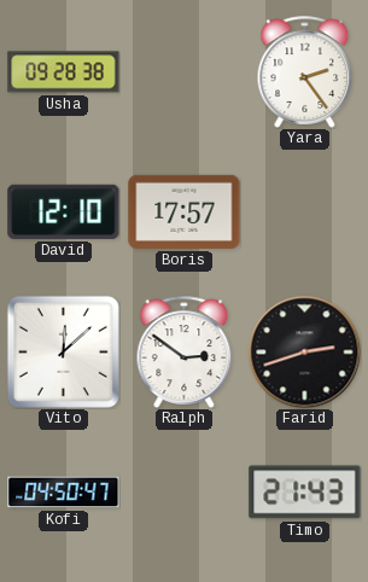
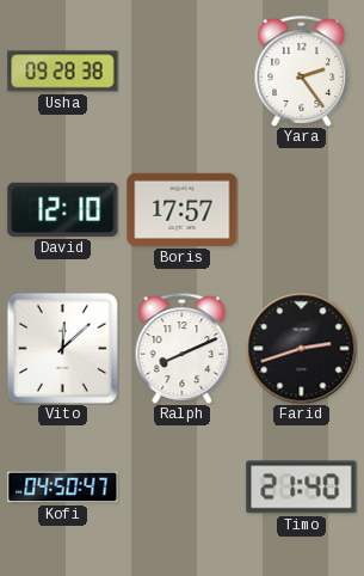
Ralph: 2:51 -> 8:11
Timo: 21:43 -> 21:40
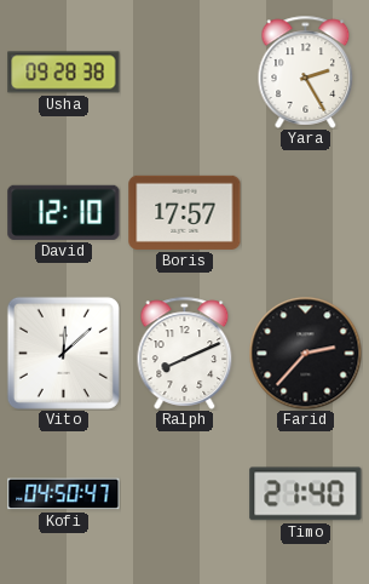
Yara: 2:24 -> 2:25
Farid: 2:42 -> 2:37
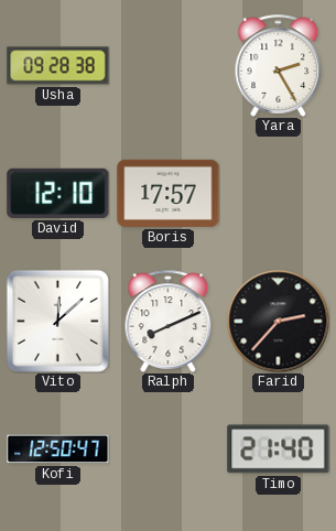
Kofi: 04:50 -> 12:50
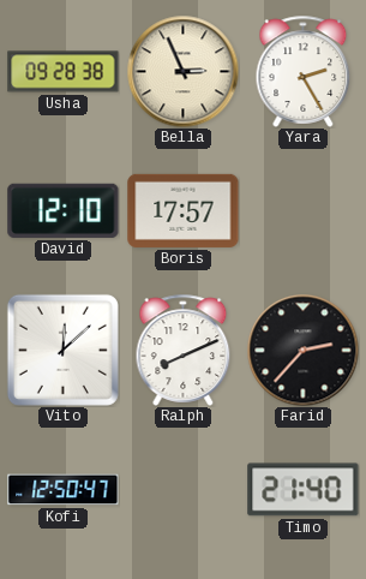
Bella: none -> 2:56
